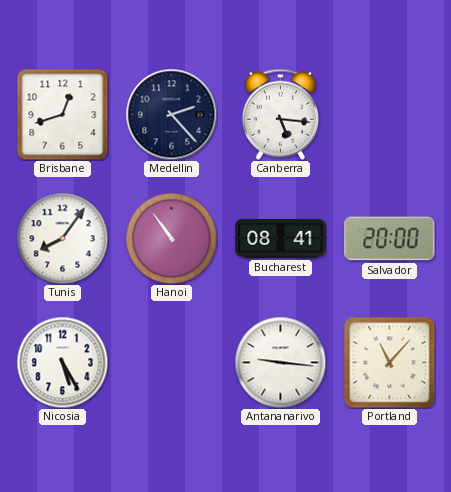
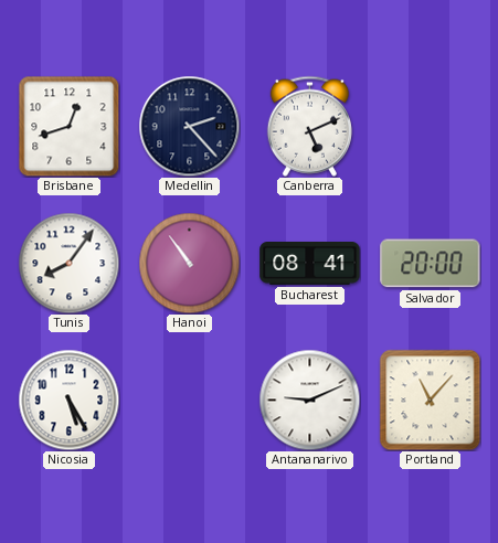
Canberra: 5:16 -> 5:11
Antananarivo: 9:16 -> 9:11
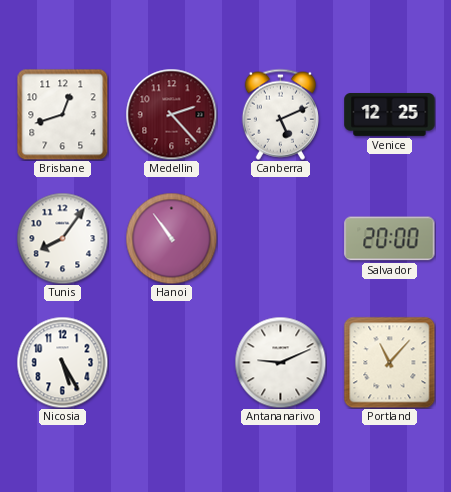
Medellin dial: navy -> burgundy
Venice: none -> 12:25
Bucharest: 08:41 -> none
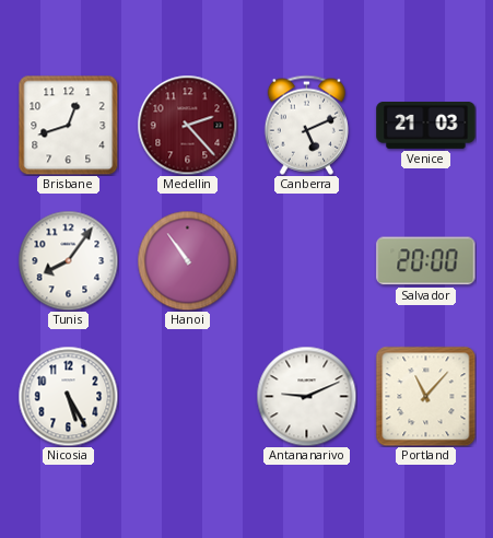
Venice: 12:25 -> 21:03
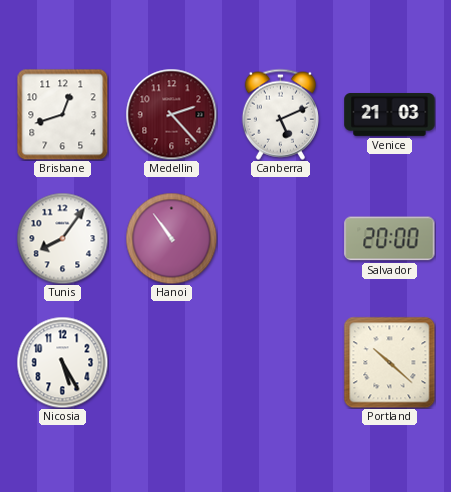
Antananarivo: 9:11 -> none
Portland: 11:07 -> 10:22
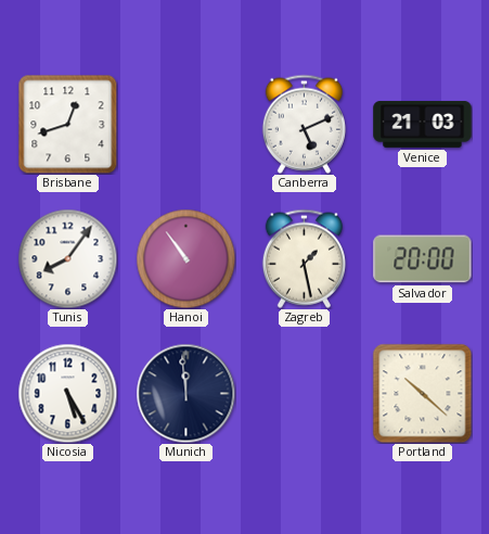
Medellin: 2:23 -> none
Zagreb: none -> 1:28
Munich: none -> 11:59
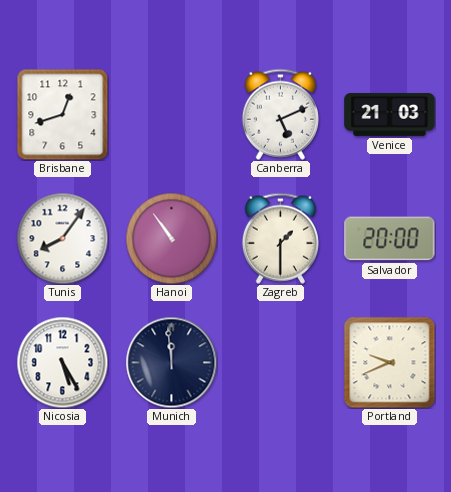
Zagreb: 1:28 -> 1:30
Portland: 10:22 -> 9:41
